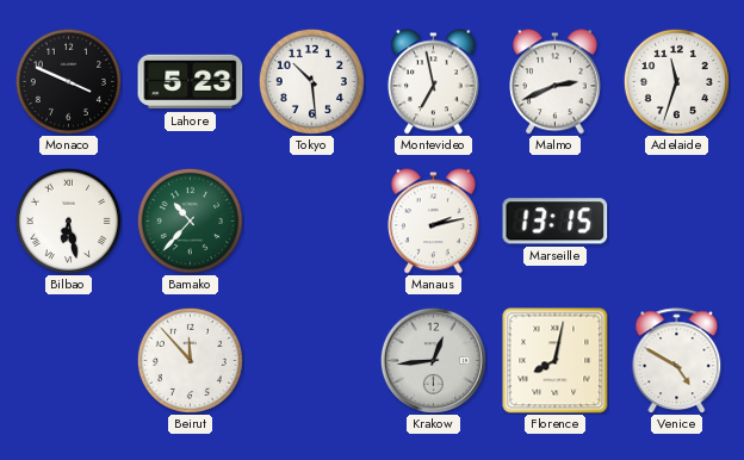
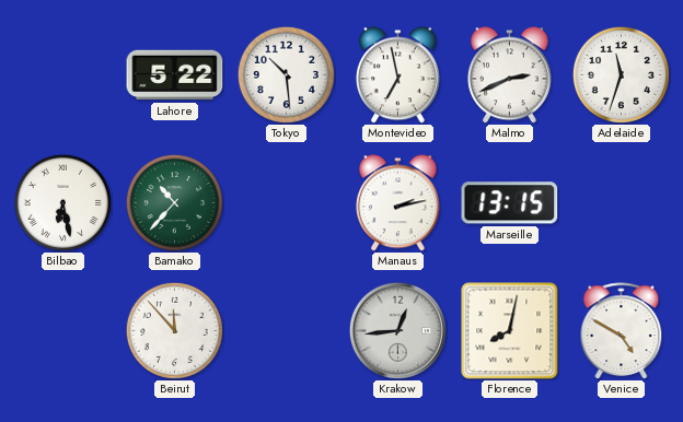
Monaco: 3:49 -> none
Lahore: 5:23 -> 5:22
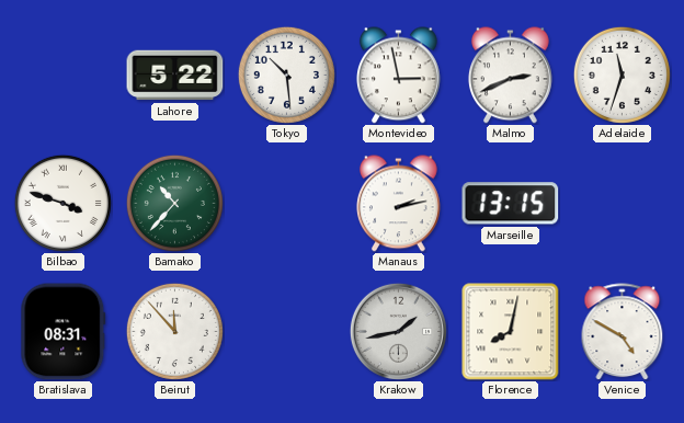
Montevideo: 6:58 -> 2:58
Bilbao: 6:28 -> 3:48
Bratislava: none -> 08:31
Krakow: 12:44 -> 1:43
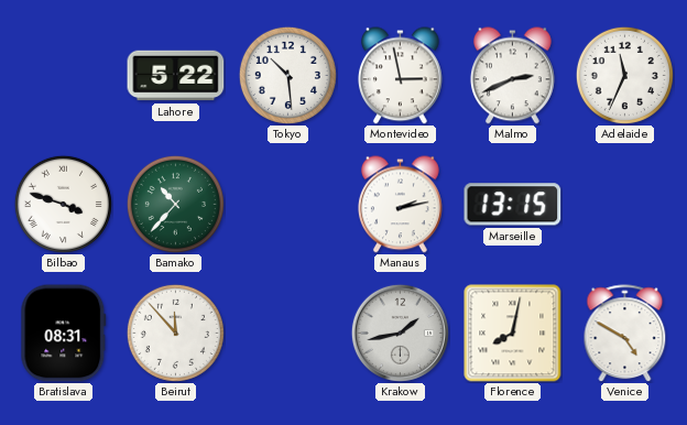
Adelaide: 11:33 -> 11:34
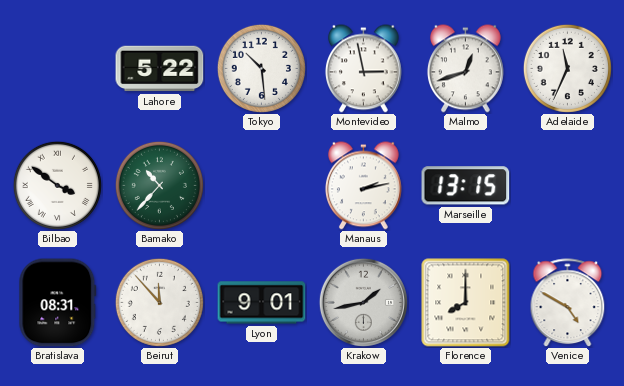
Malmo: 2:41 -> 12:42
Bilbao: 3:48 -> 3:51
Lyon: none -> 9:01
Florence: 8:02 -> 8:00
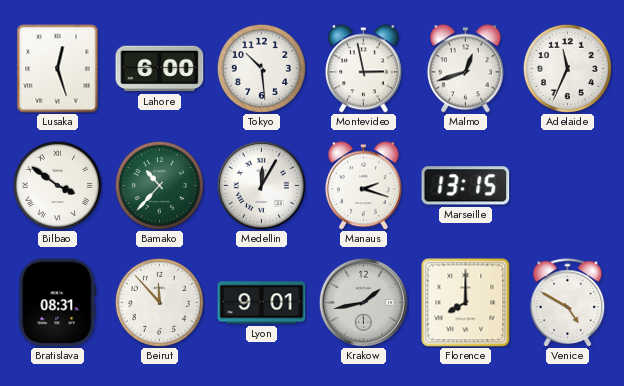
Lusaka: none -> 12:27
Lahore: 5:22 -> 6:00
Medellin: none -> 12:05
Manaus: 2:13 -> 2:18
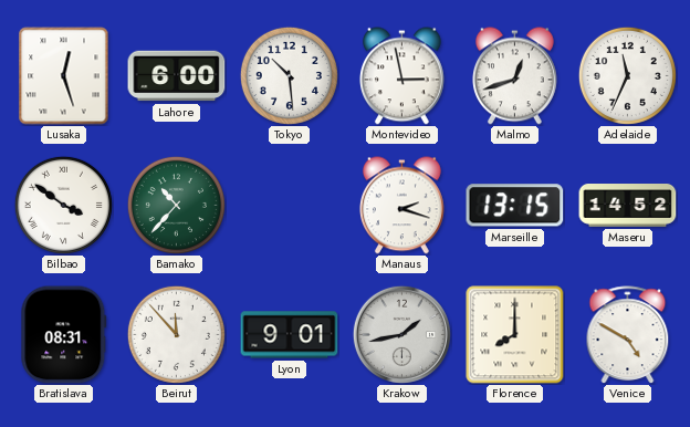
Medellin: 12:05 -> none
Maseru: none -> 14:52
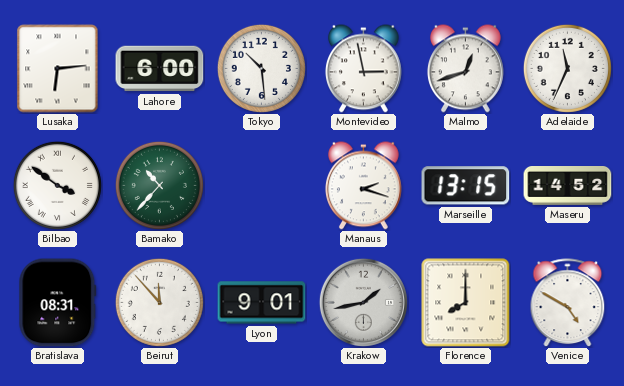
Lusaka: 12:27 -> 6:14
